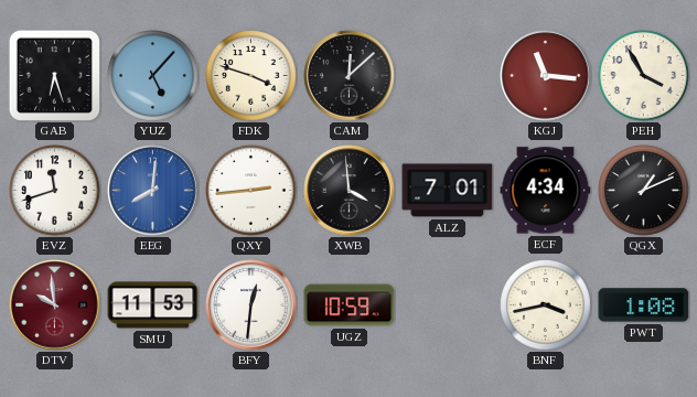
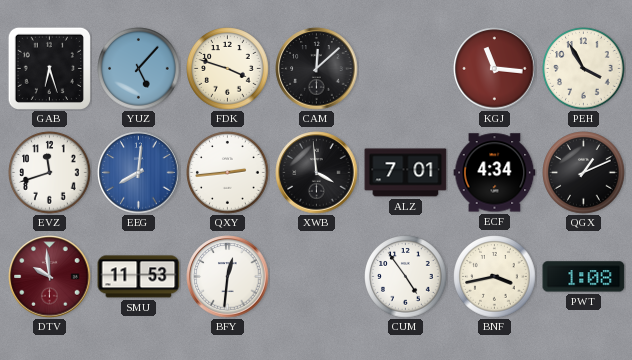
UGZ: 10:59 -> none
CUM: none -> 4:54
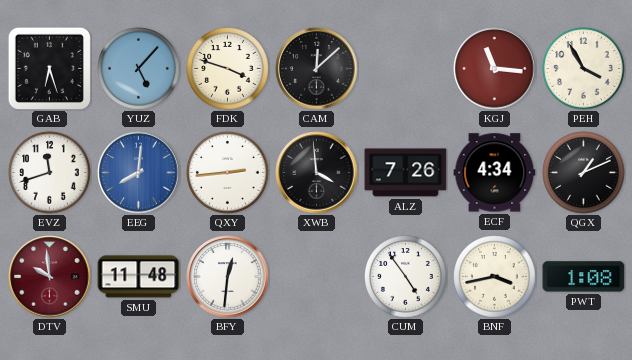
ALZ: 7:01 -> 7:26
SMU: 11:53 -> 11:48
